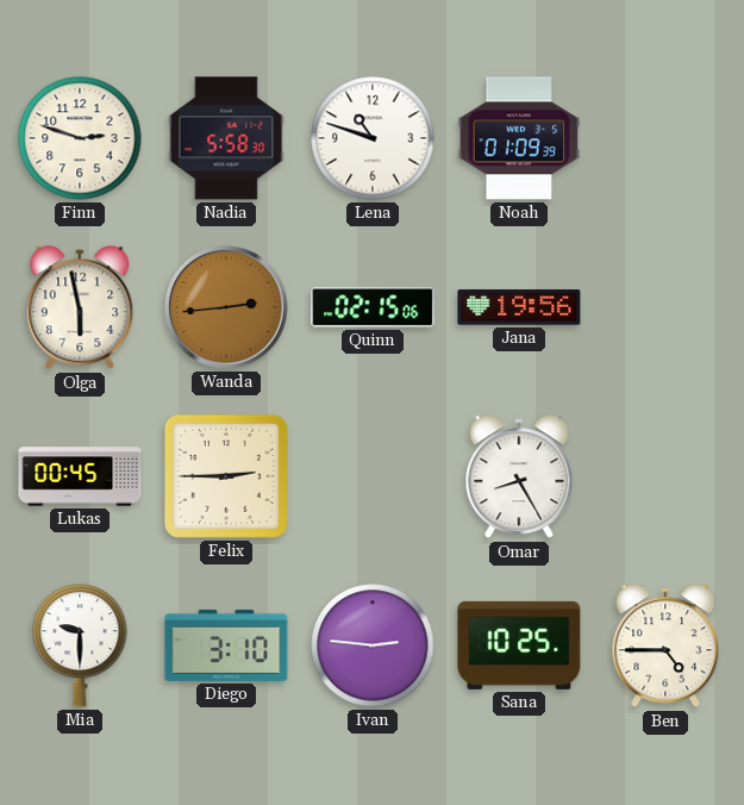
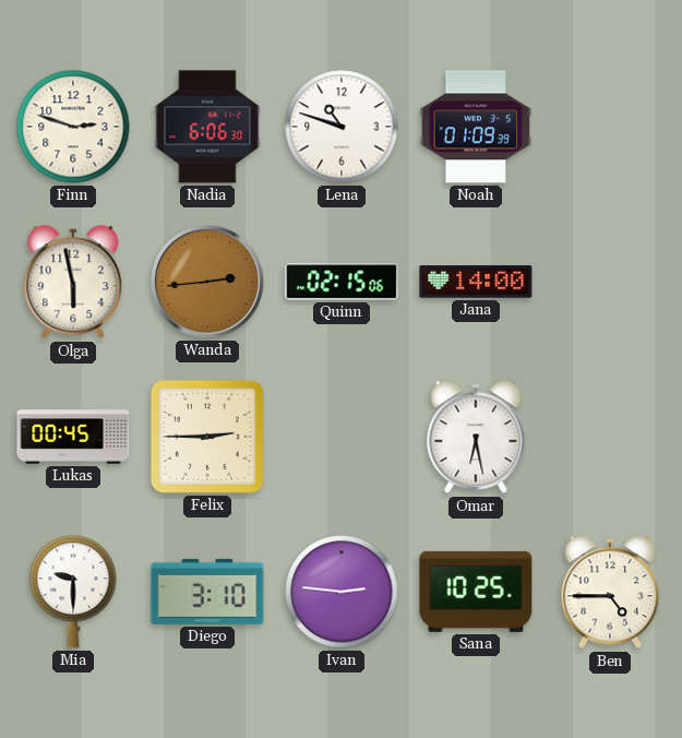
Nadia: 5:58 -> 6:06
Jana: 19:56 -> 14:00
Omar: 8:25 -> 6:28
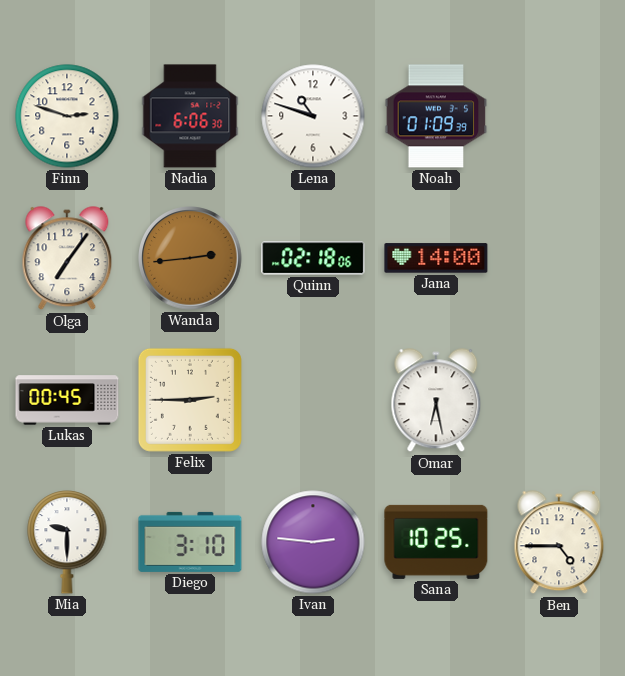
Olga: 5:58 -> 7:06
Quinn: 02:15 -> 02:18
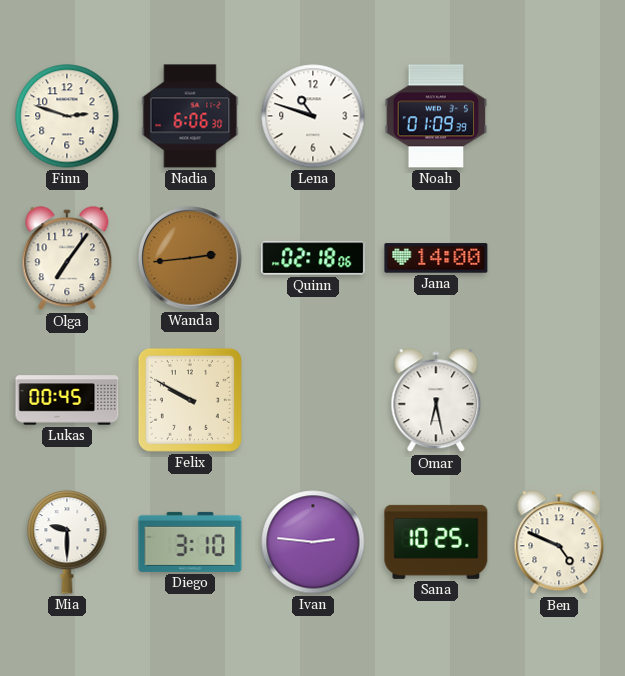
Felix: 2:45 -> 9:50
Ben: 4:45 -> 4:49
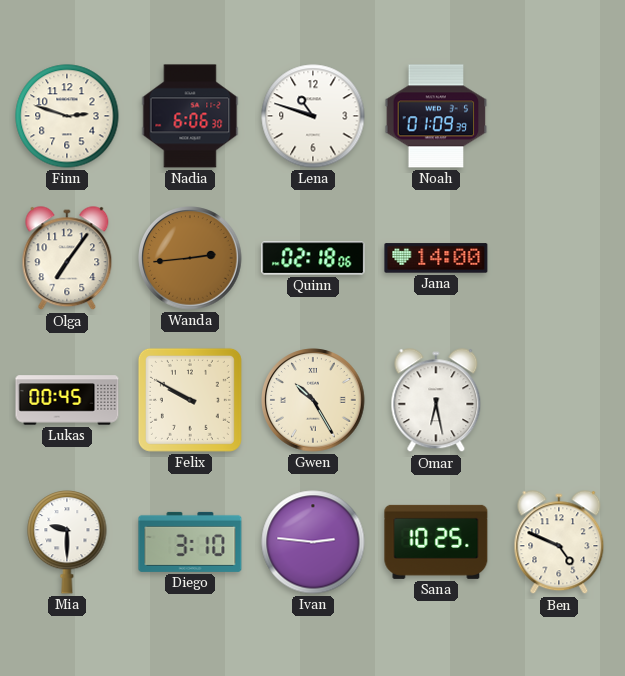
Gwen: none -> 10:25
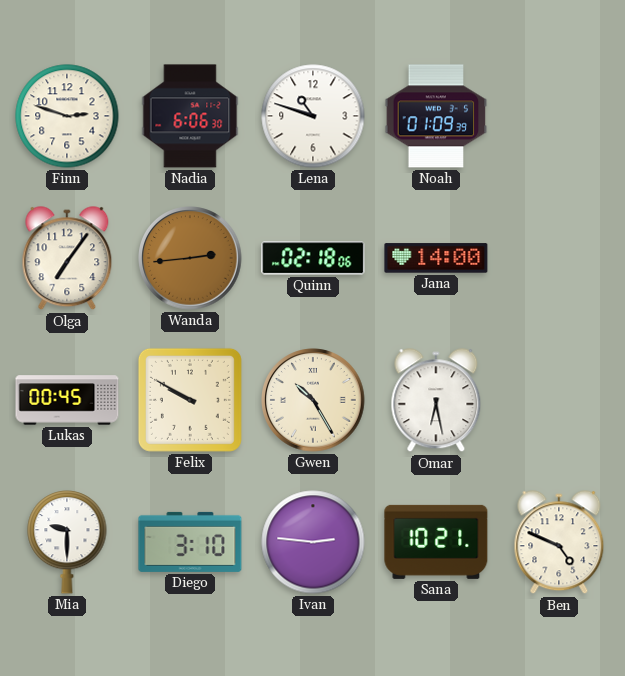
Sana: 10:25 -> 10:21
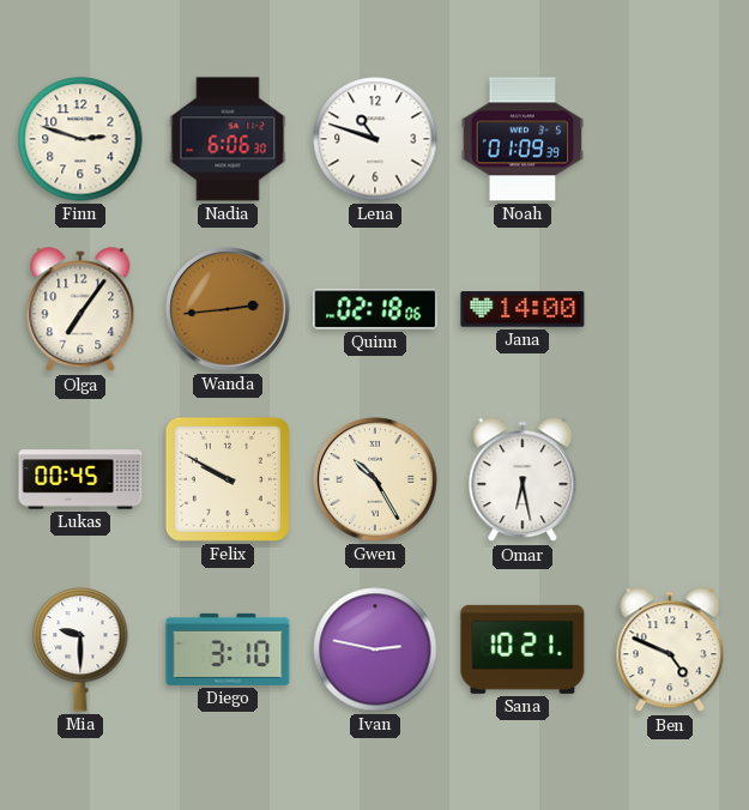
Ivan: 2:46 -> 2:47
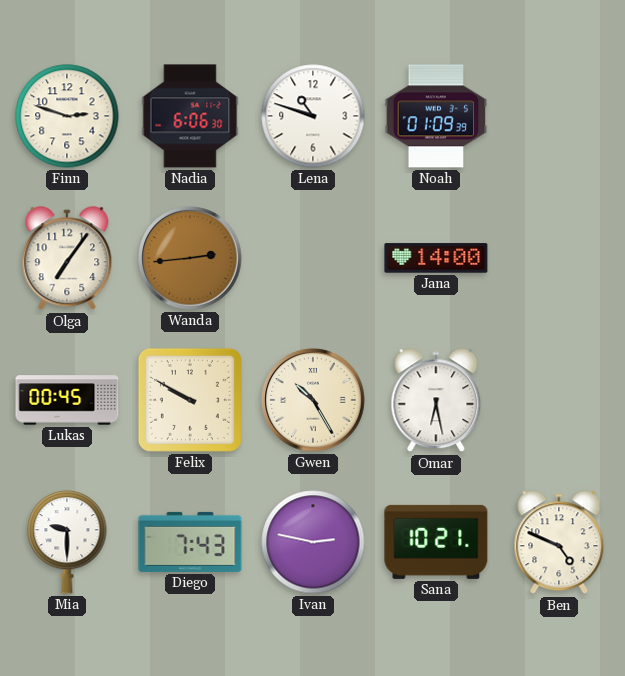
Quinn: 02:18 -> none
Diego: 3:10 -> 7:43
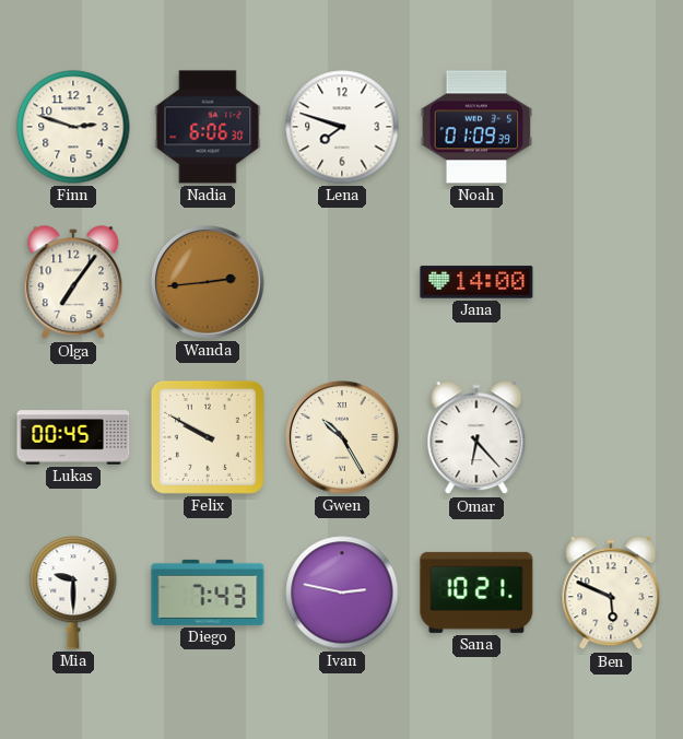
Lena: 10:48 -> 7:48
Omar: 6:28 -> 6:23
Ben: 4:49 -> 5:49
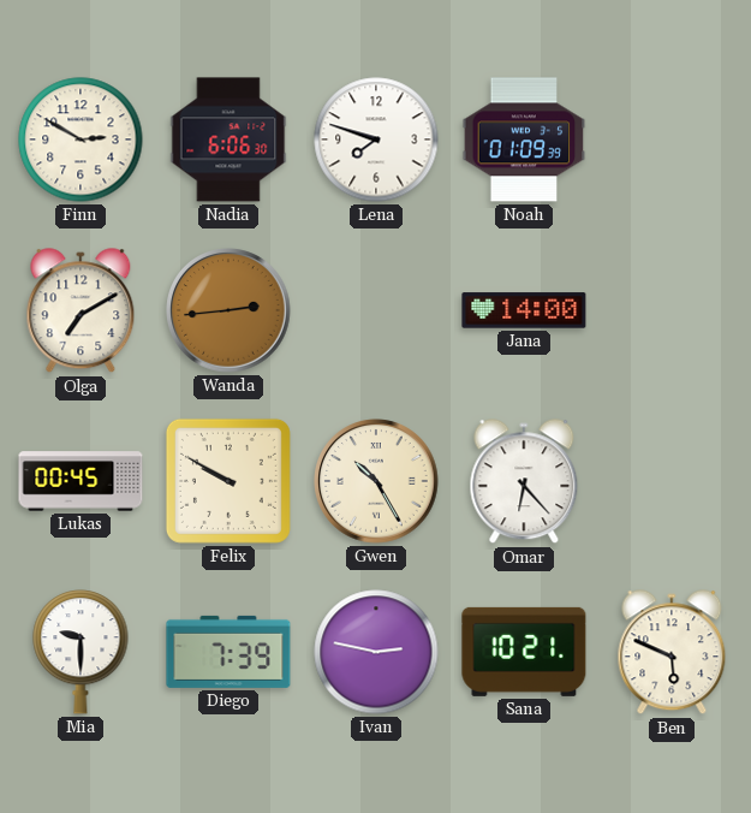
Finn: 2:48 -> 2:50
Olga: 7:06 -> 7:10
Diego: 7:43 -> 7:39
